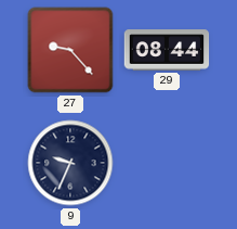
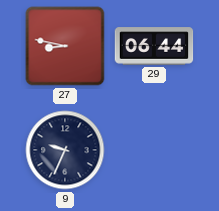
27: 9:23 -> 8:47
29: 08:44 -> 06:44
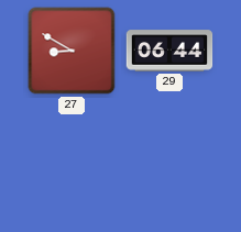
27: 8:47 -> 8:50
9: 9:34 -> none
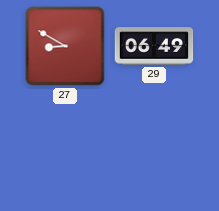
29: 06:44 -> 06:49
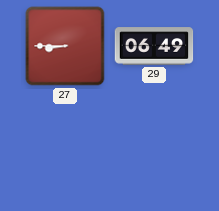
27: 8:50 -> 8:45
